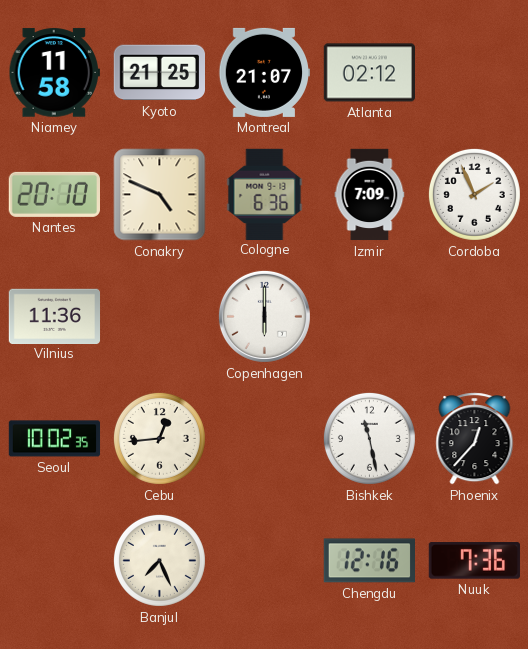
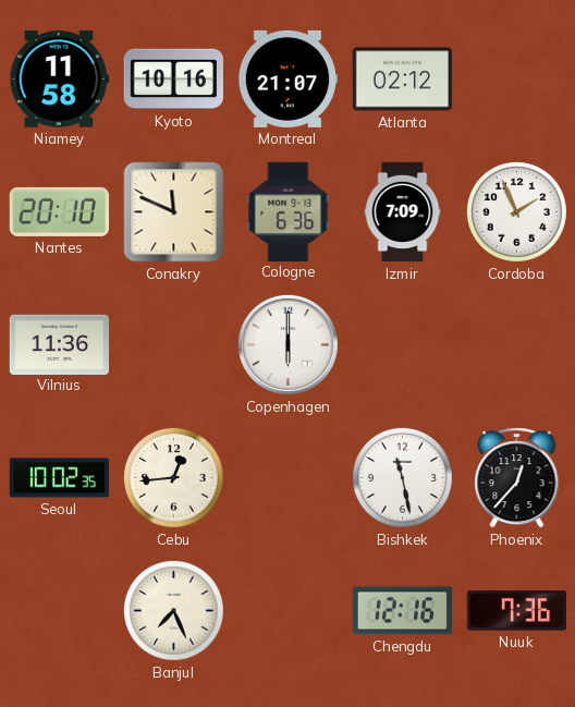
Kyoto: 21:25 -> 10:16
Conakry: 4:49 -> 11:49
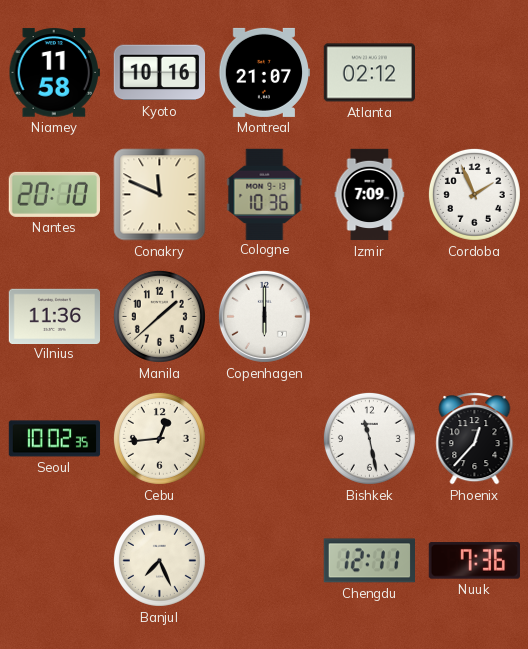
Cologne: 6:36 -> 10:36
Manila: none -> 1:38
Chengdu: 12:16 -> 12:11
